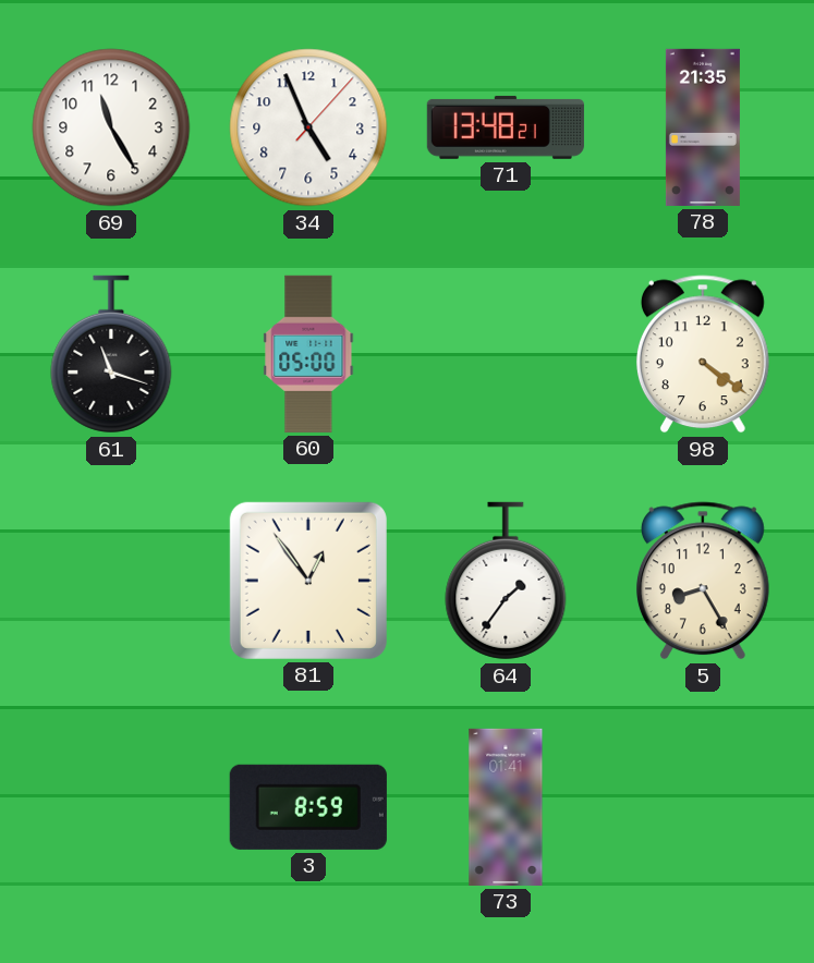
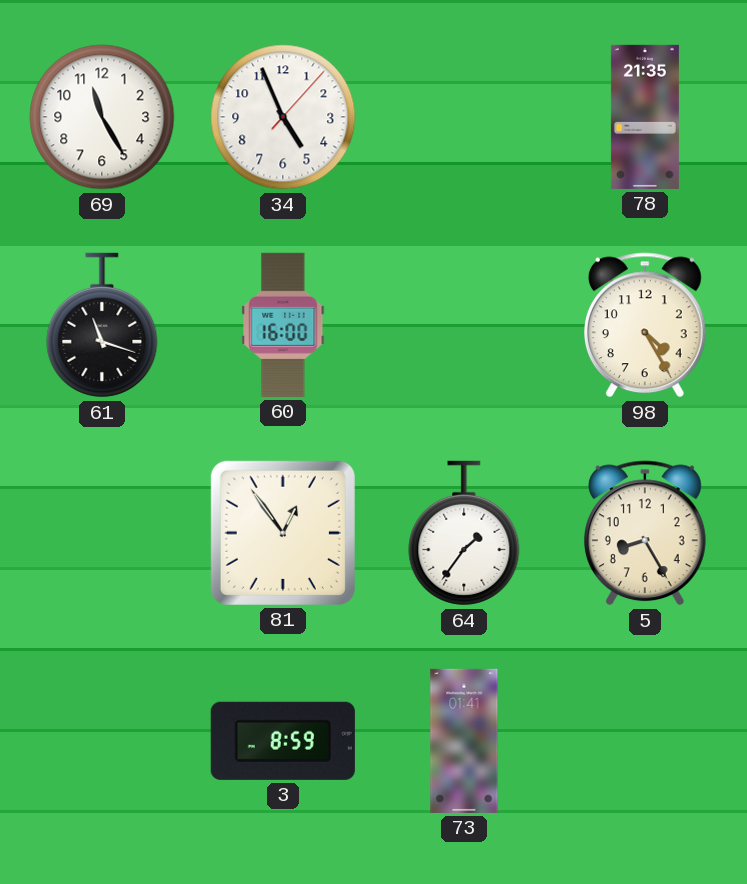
71: 13:48 -> none
60: 05:00 -> 16:00
98: 4:21 -> 4:25
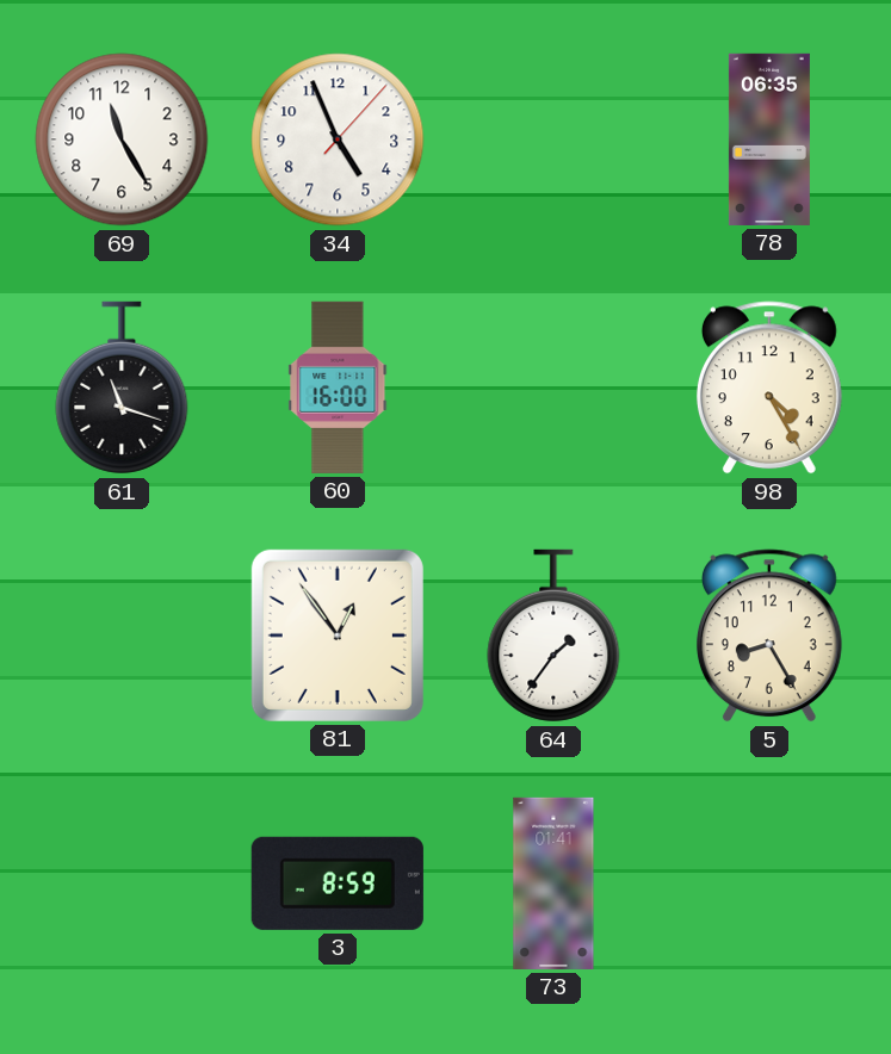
78: 21:35 -> 06:35
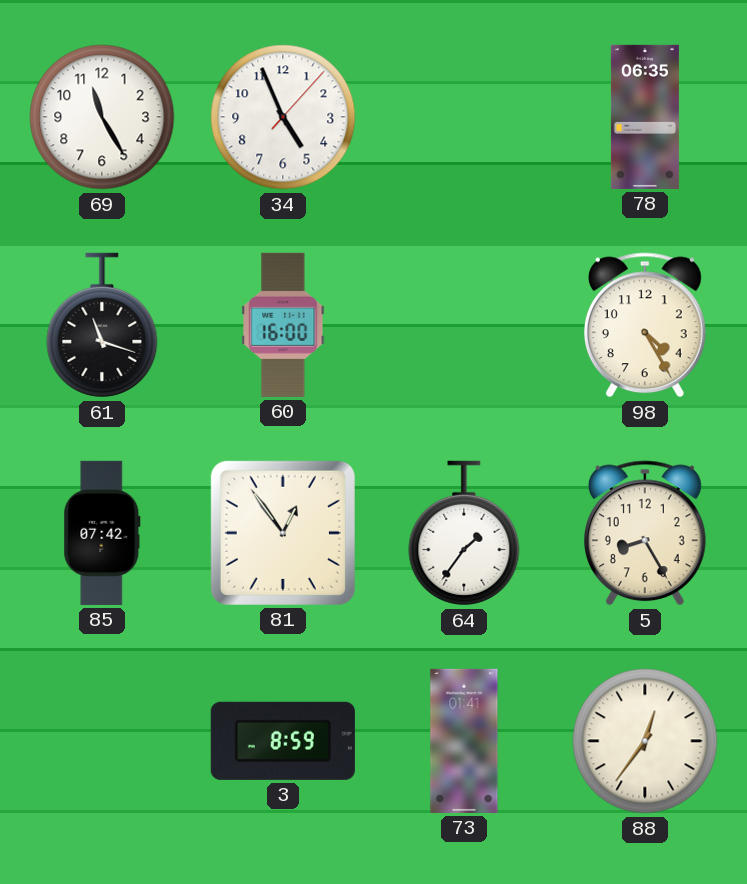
85: none -> 07:42
88: none -> 12:36
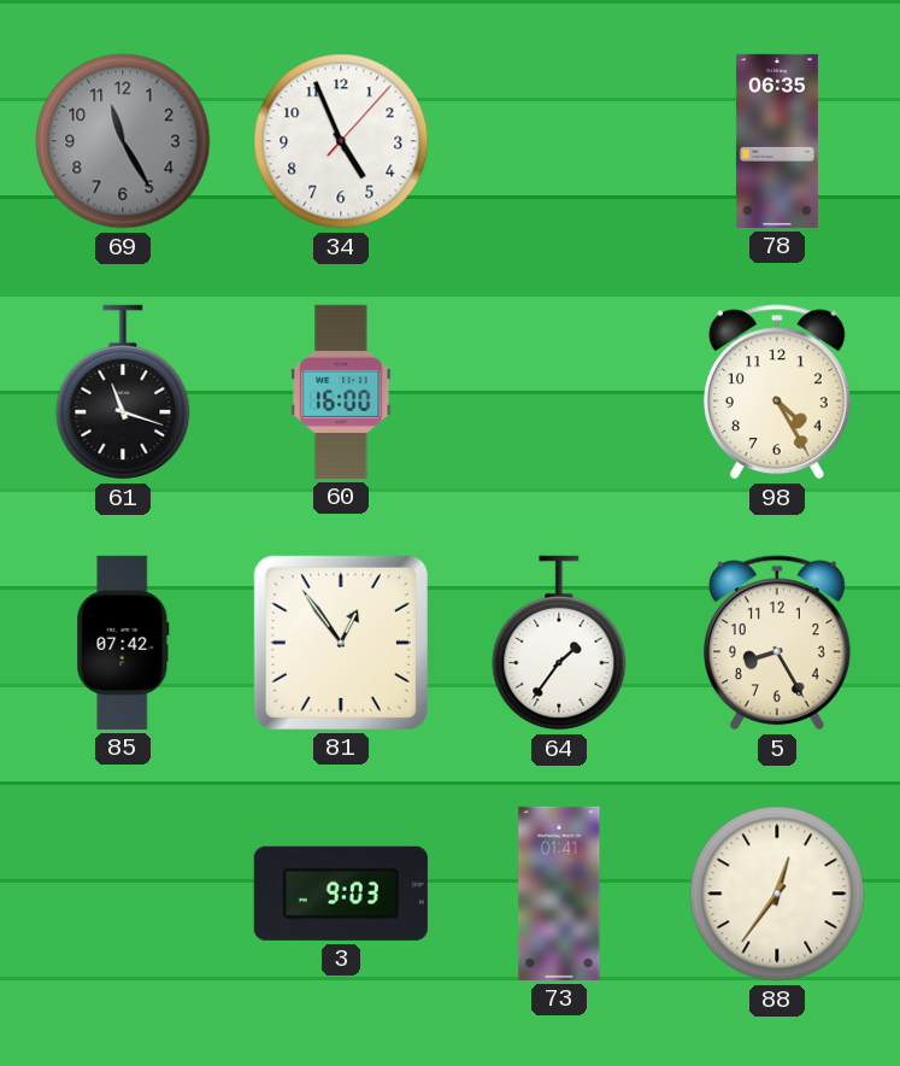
69 dial: white -> grey
3: 8:59 -> 9:03
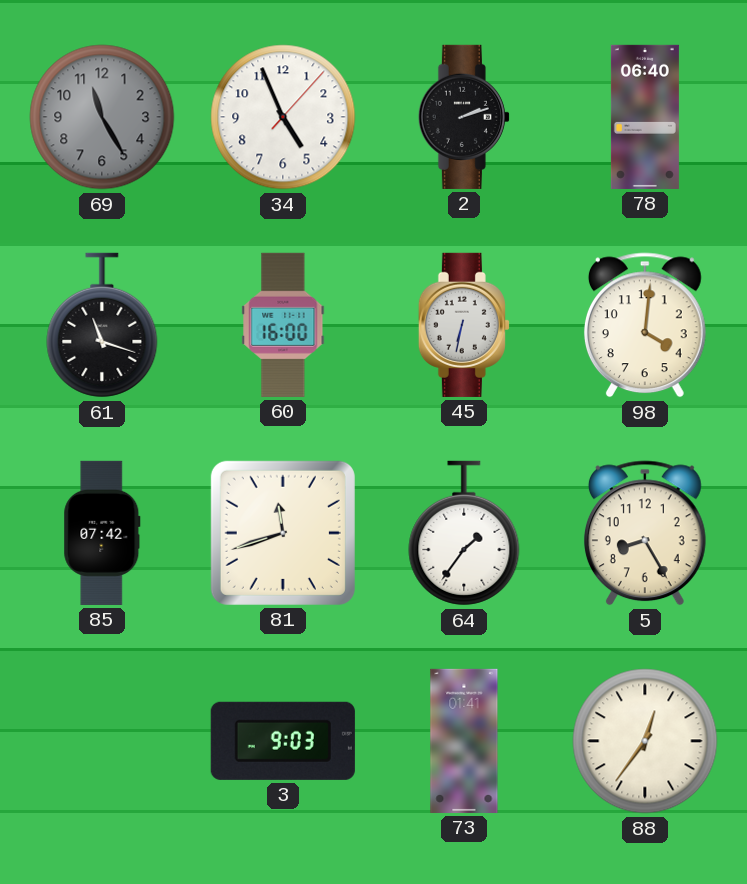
2: none -> 2:12
78: 06:35 -> 06:40
45: none -> 6:32
98: 4:25 -> 4:01
81: 12:54 -> 11:42
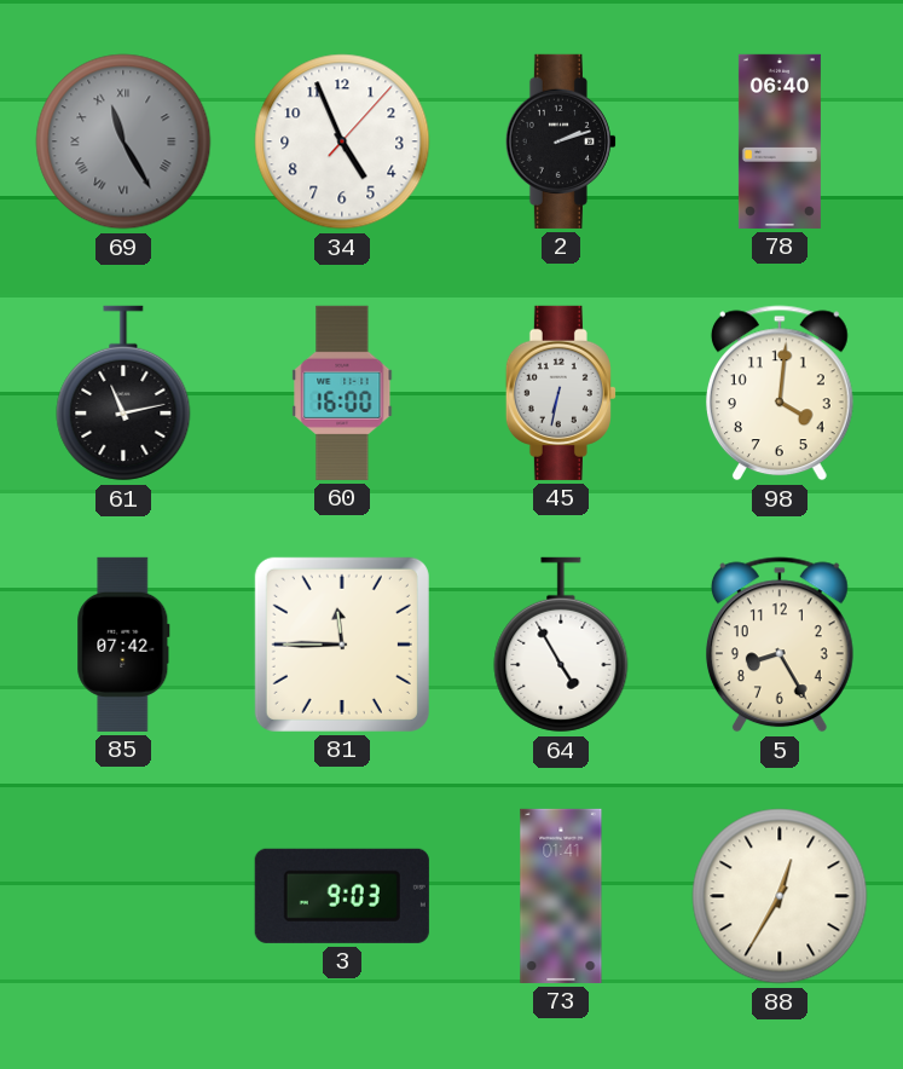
69 numerals: Arabic -> Roman
61: 11:18 -> 11:13
81: 11:42 -> 11:45
64: 1:36 -> 4:55
88: 12:36 -> 12:35
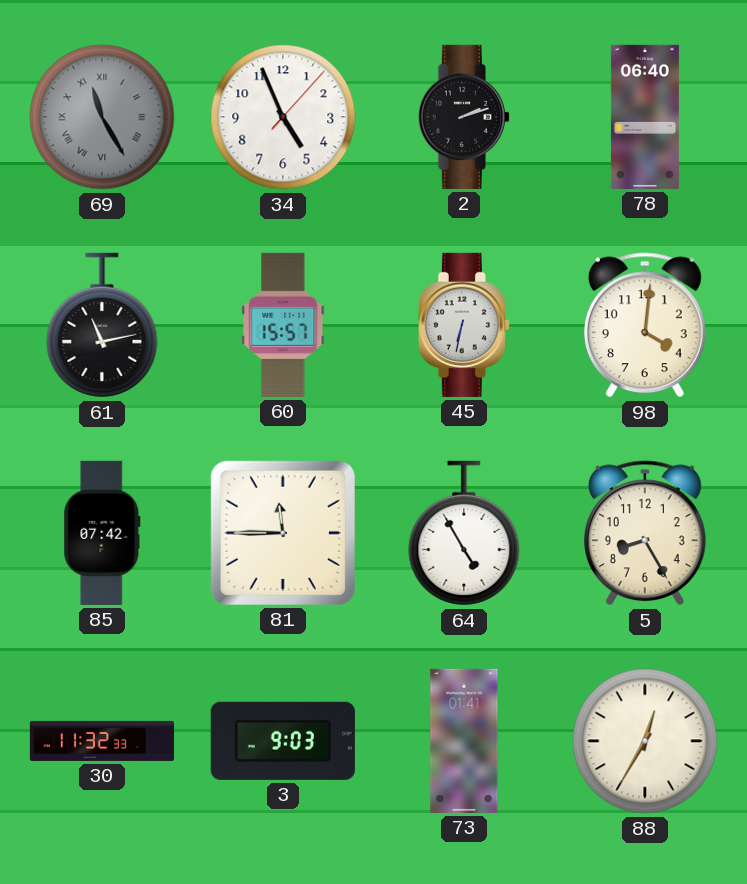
60: 16:00 -> 15:57
30: none -> 11:32
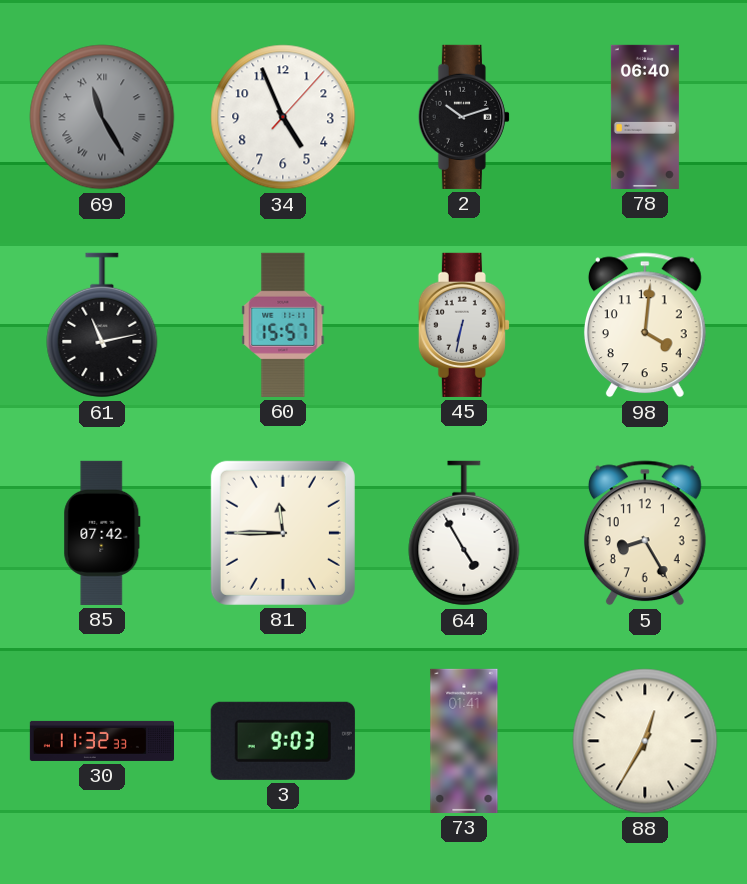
2: 2:12 -> 10:12
